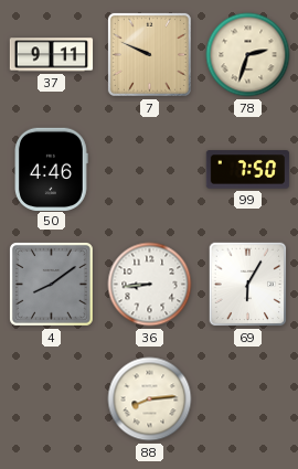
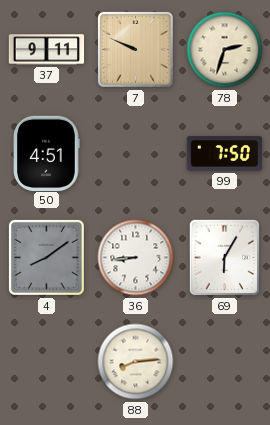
50: 4:46 -> 4:51
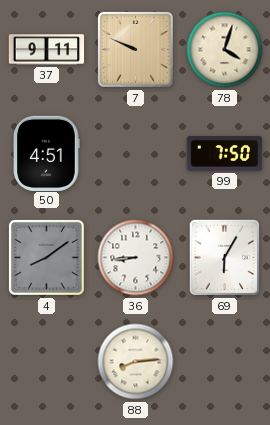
78: 2:33 -> 4:03
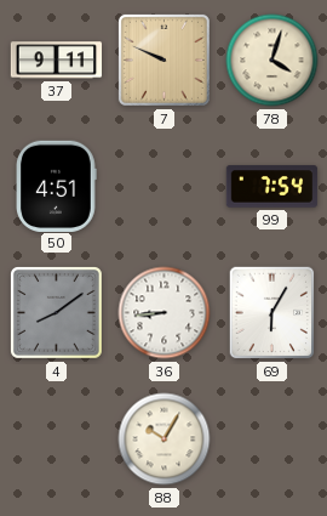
99: 7:50 -> 7:54
88: 8:14 -> 10:05
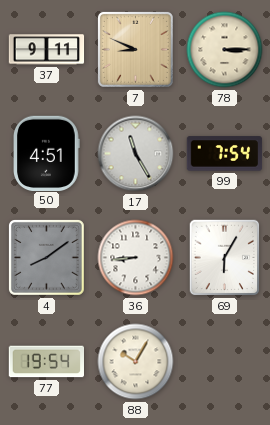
7: 9:49 -> 8:49
78: 4:03 -> 3:15
17: none -> 11:25
77: none -> 19:54
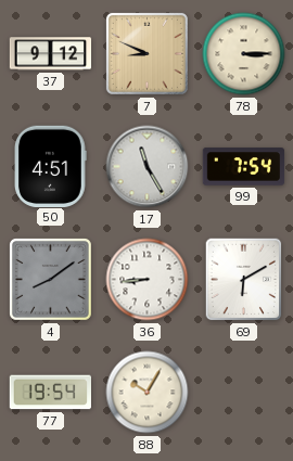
37: 9:11 -> 9:12
69: 6:05 -> 6:10
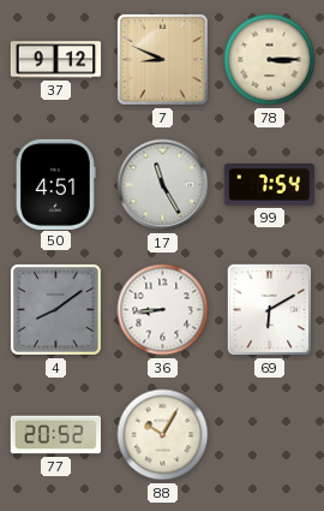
77: 19:54 -> 20:52
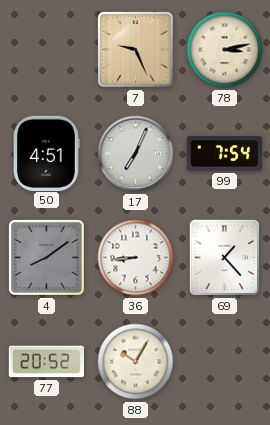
37: 9:12 -> none
7: 8:49 -> 9:26
78: 3:15 -> 3:13
17: 11:25 -> 7:04
69: 6:10 -> 1:23
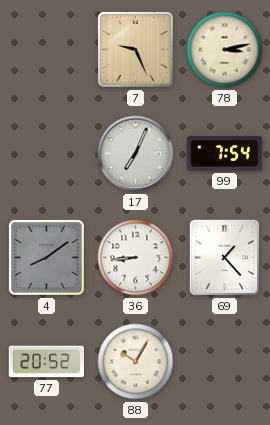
50: 4:51 -> none
